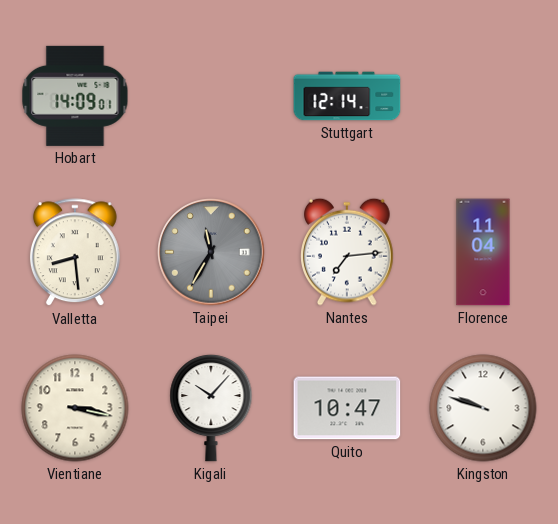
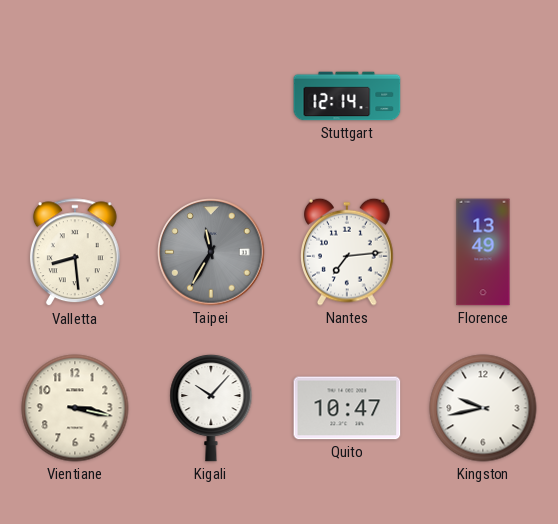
Hobart: 14:09 -> none
Florence: 11:04 -> 13:49
Kingston: 9:48 -> 9:43
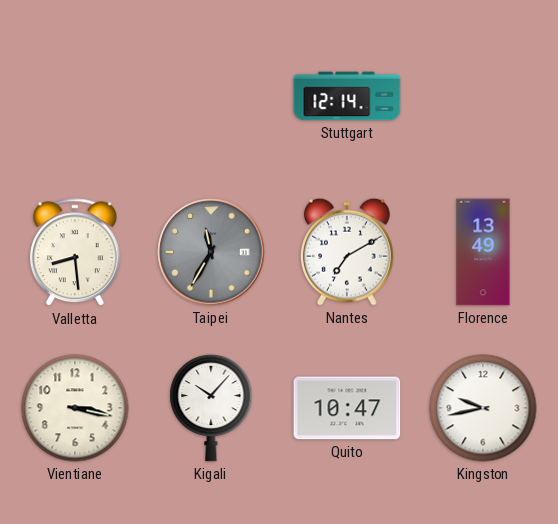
Nantes: 7:14 -> 7:10
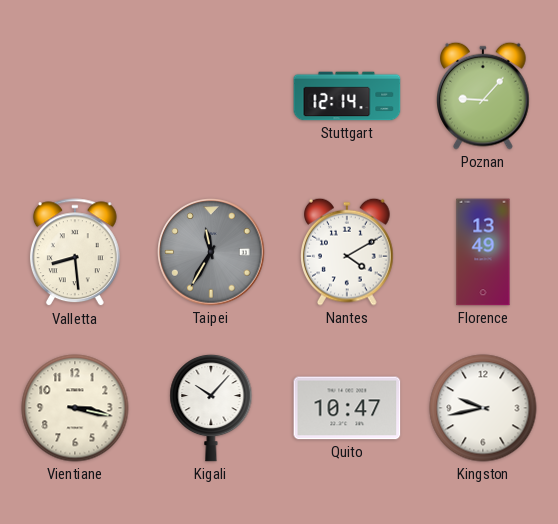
Poznan: none -> 9:07
Nantes: 7:10 -> 4:10
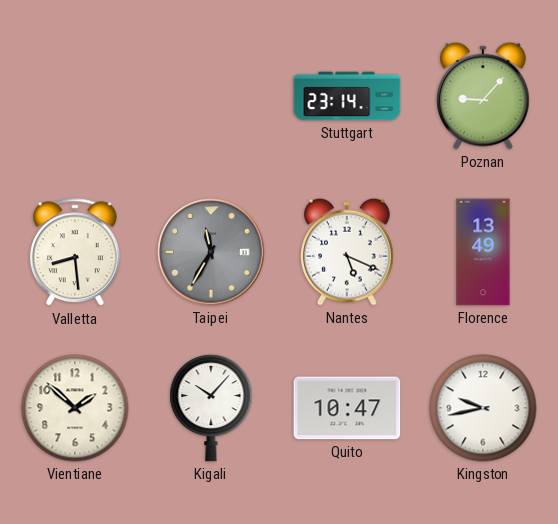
Stuttgart: 12:14 -> 23:14
Nantes: 4:10 -> 5:19
Vientiane: 3:17 -> 1:52
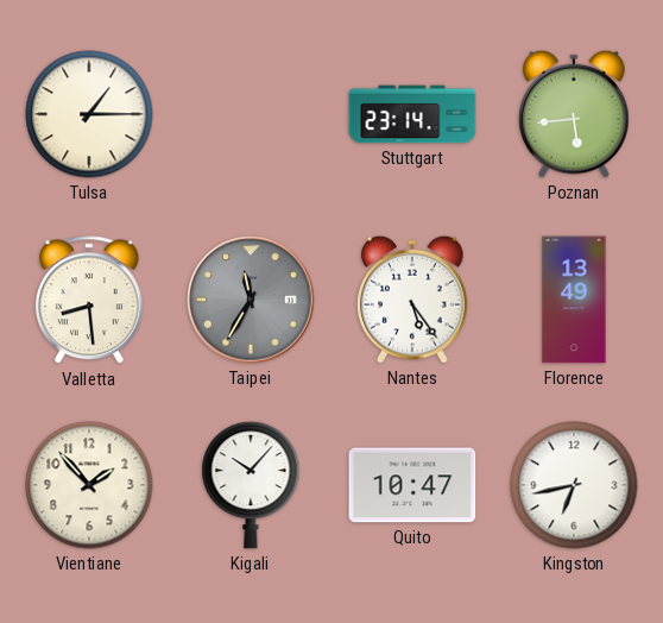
Tulsa: none -> 1:15
Poznan: 9:07 -> 5:44
Nantes: 5:19 -> 5:24
Vientiane: 1:52 -> 1:53
Kingston: 9:43 -> 6:43
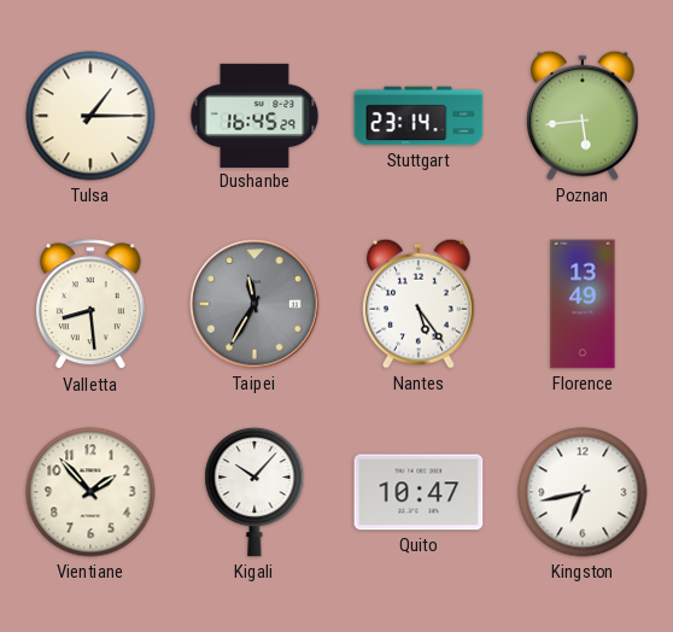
Dushanbe: none -> 16:45
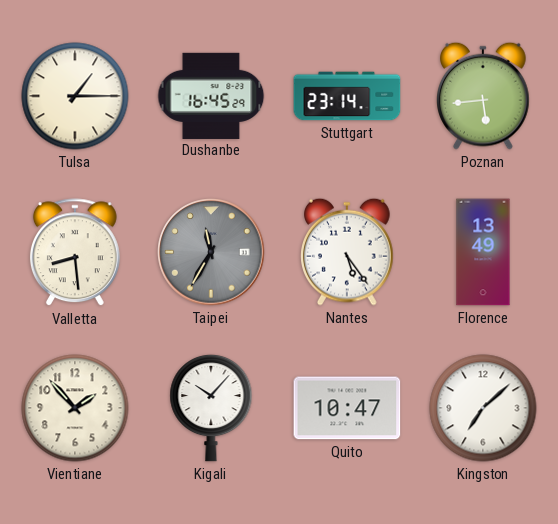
Kingston: 6:43 -> 7:08
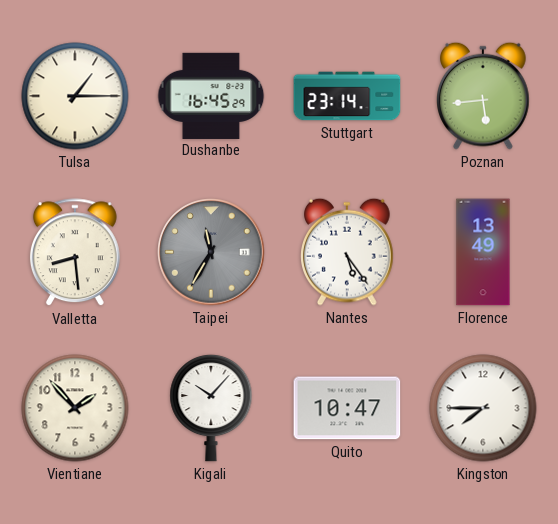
Kingston: 7:08 -> 7:45
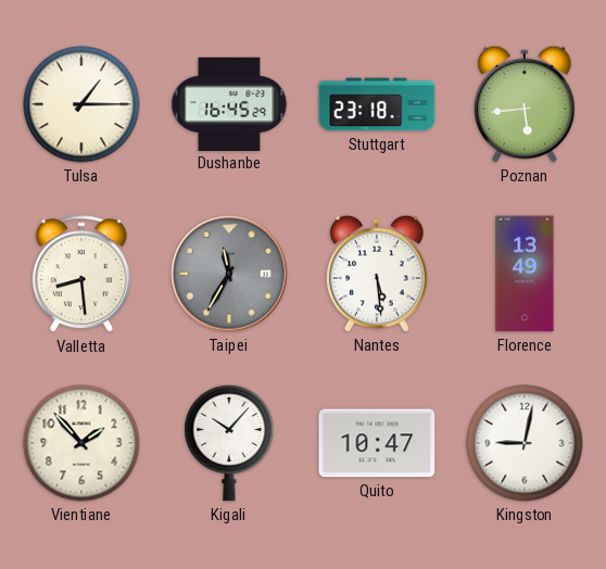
Stuttgart: 23:14 -> 23:18
Nantes: 5:24 -> 5:29
Kingston: 7:45 -> 9:02
